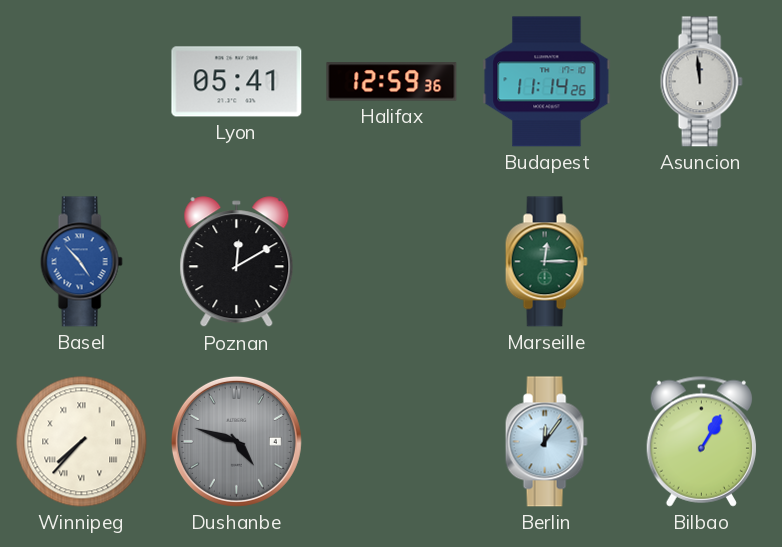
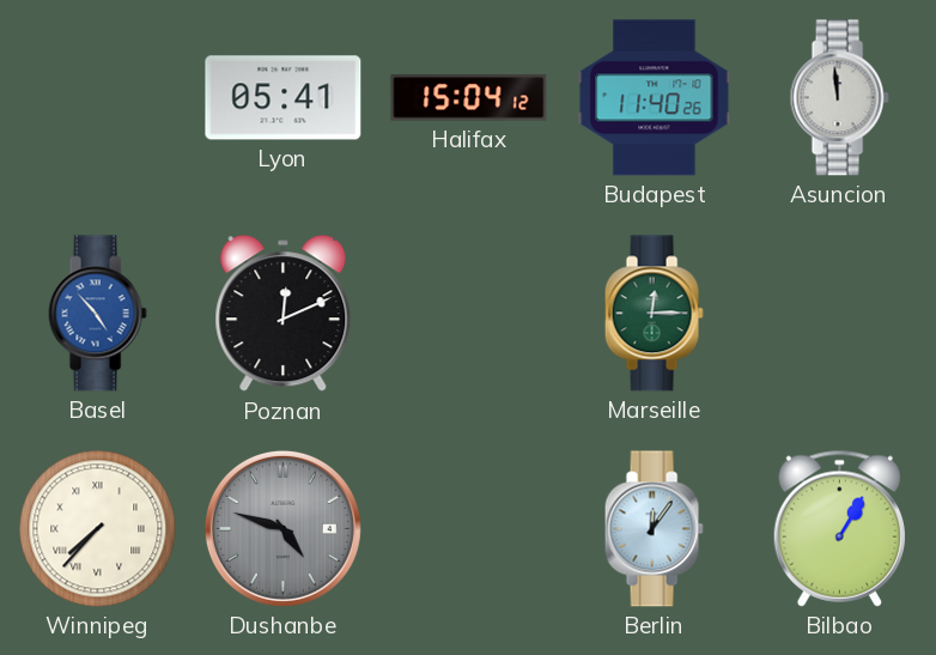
Halifax: 12:59 -> 15:04
Budapest: 11:14 -> 11:40
Poznan: 12:10 -> 12:11
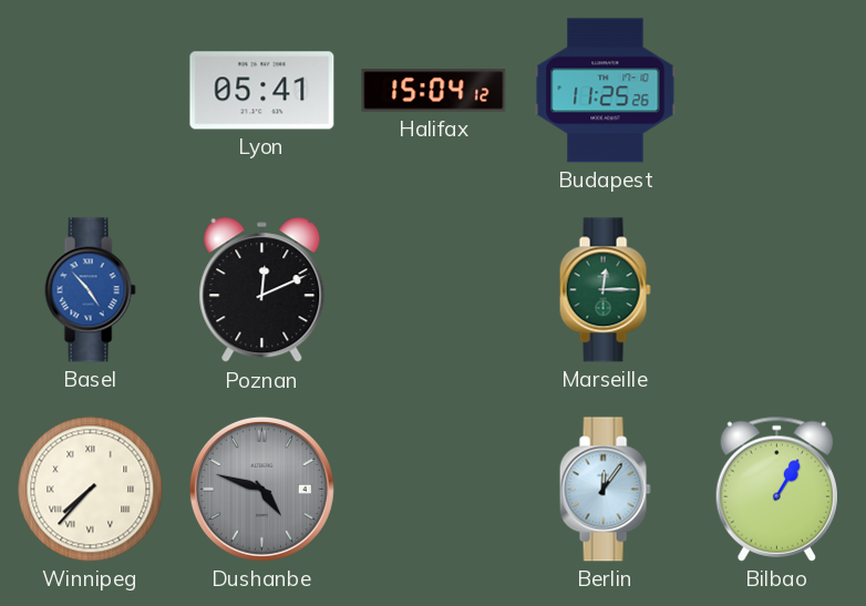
Budapest: 11:40 -> 11:25
Asuncion: 11:59 -> none
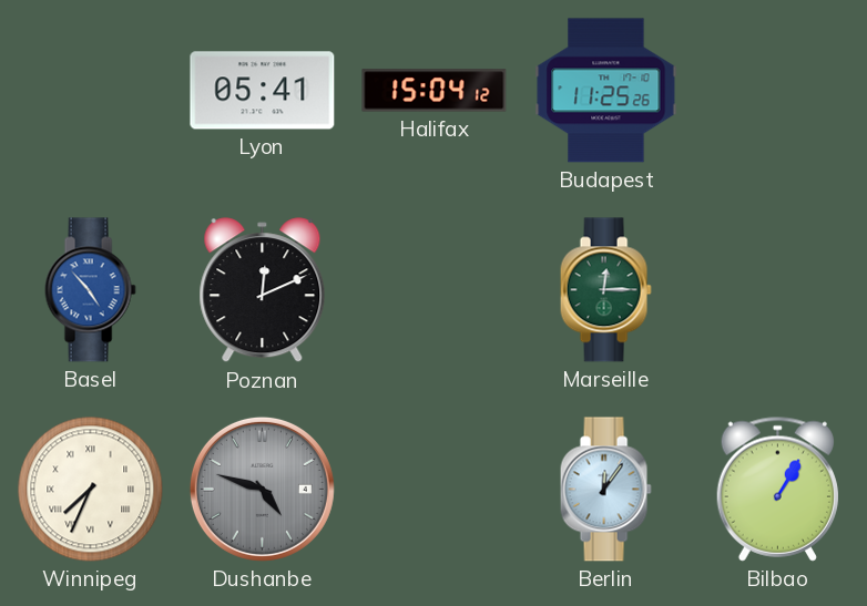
Winnipeg: 7:37 -> 7:34
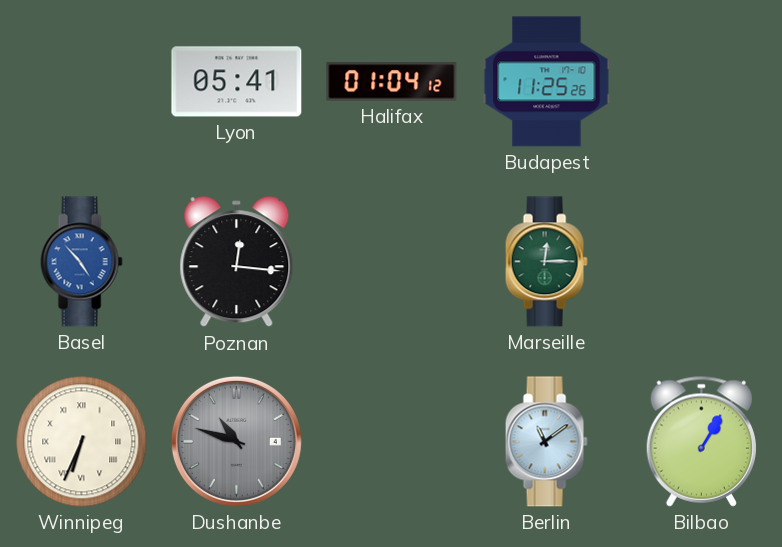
Halifax: 15:04 -> 01:04
Poznan: 12:11 -> 12:16
Winnipeg: 7:34 -> 6:34
Dushanbe: 4:48 -> 10:48
Berlin: 12:06 -> 11:09
